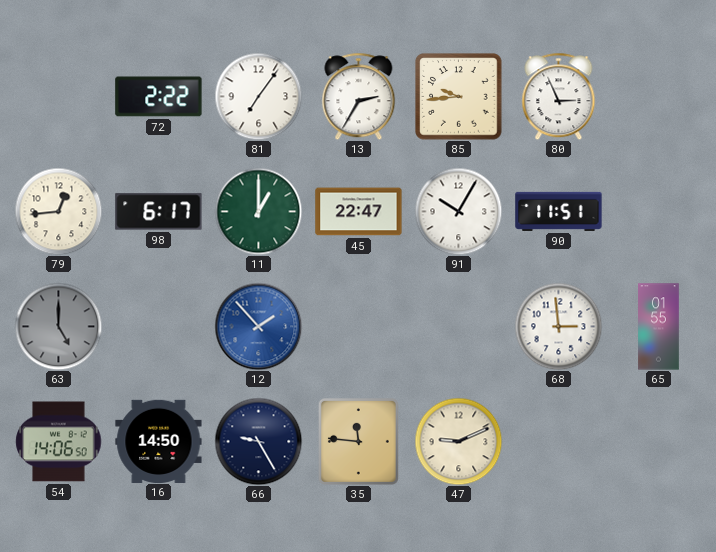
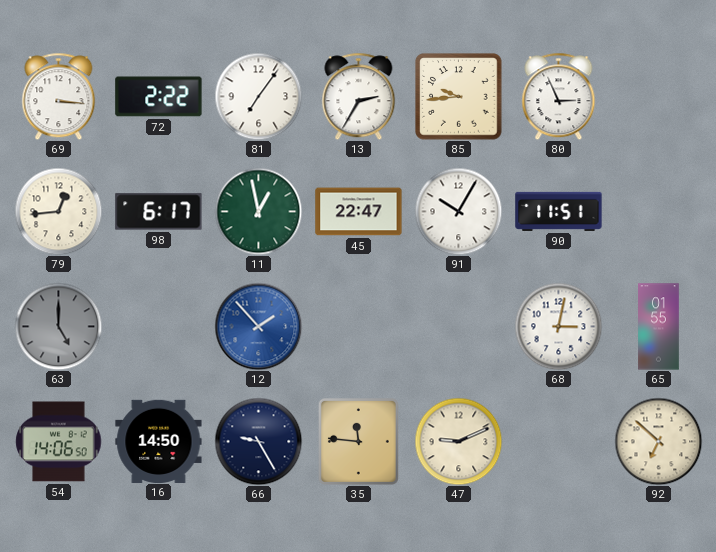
69: none -> 3:16
11: 1:00 -> 12:58
68: 2:59 -> 3:02
92: none -> 6:52
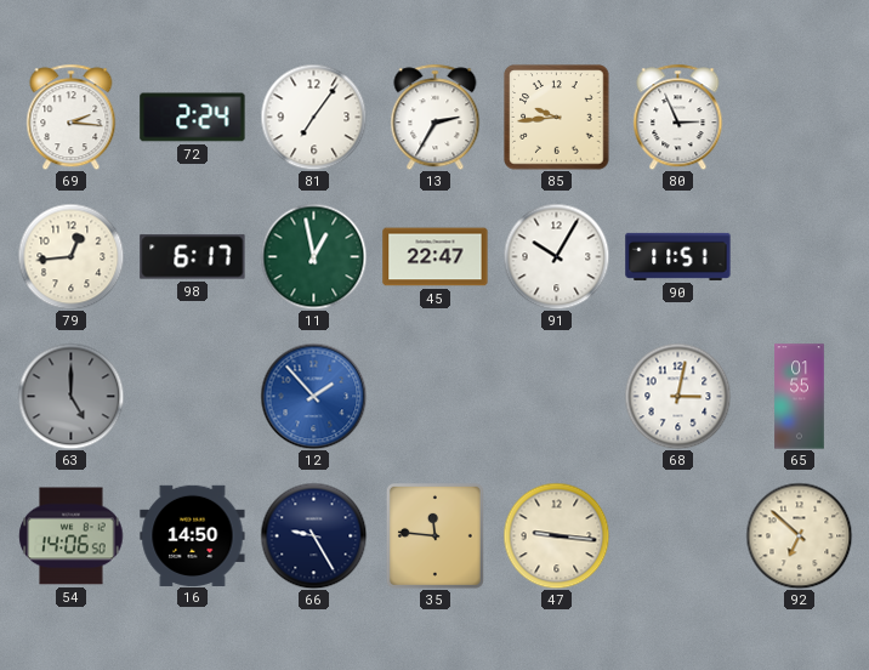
69: 3:16 -> 2:16
72: 2:22 -> 2:24
47: 9:11 -> 9:16
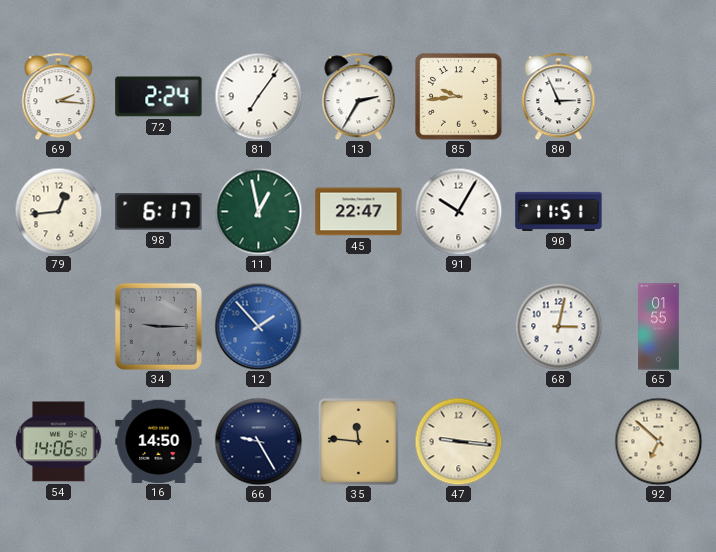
63: 5:00 -> none
34: none -> 9:15
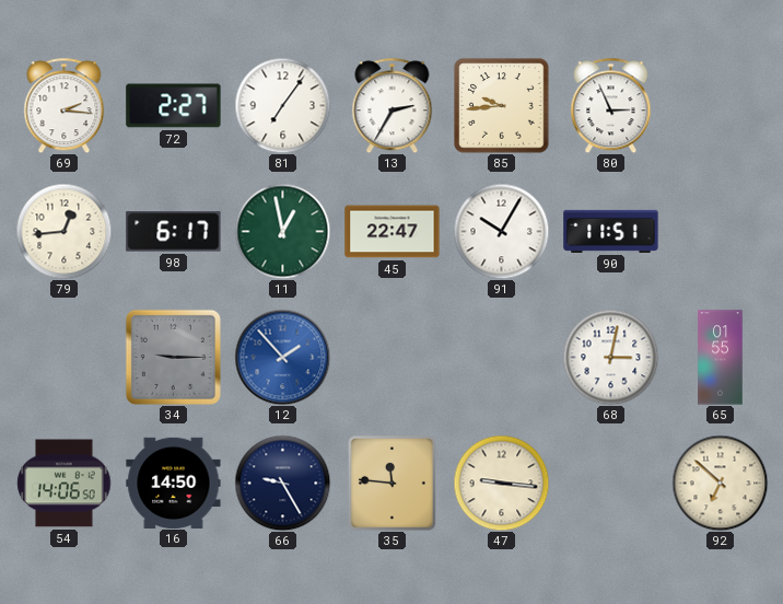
72: 2:24 -> 2:27
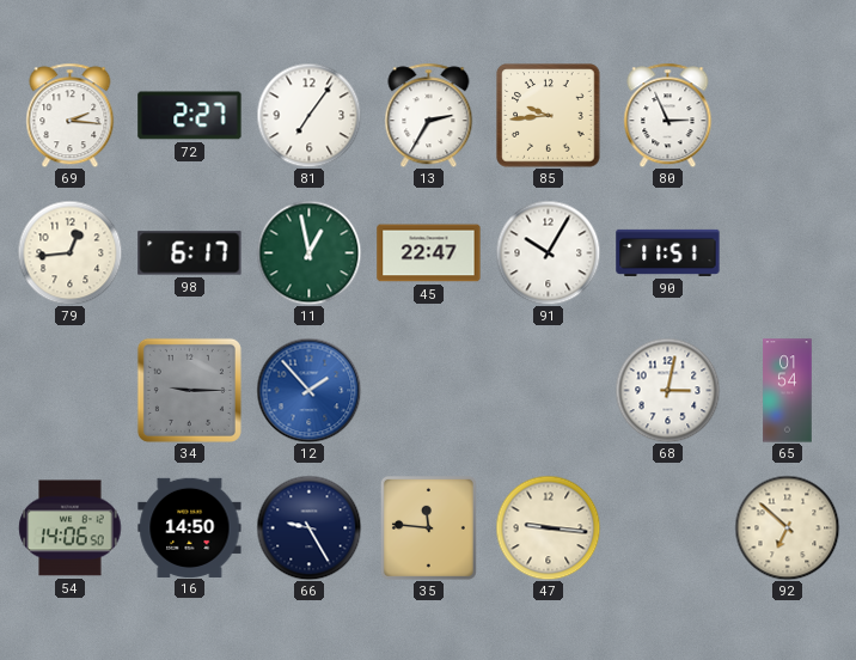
65: 01:55 -> 01:54
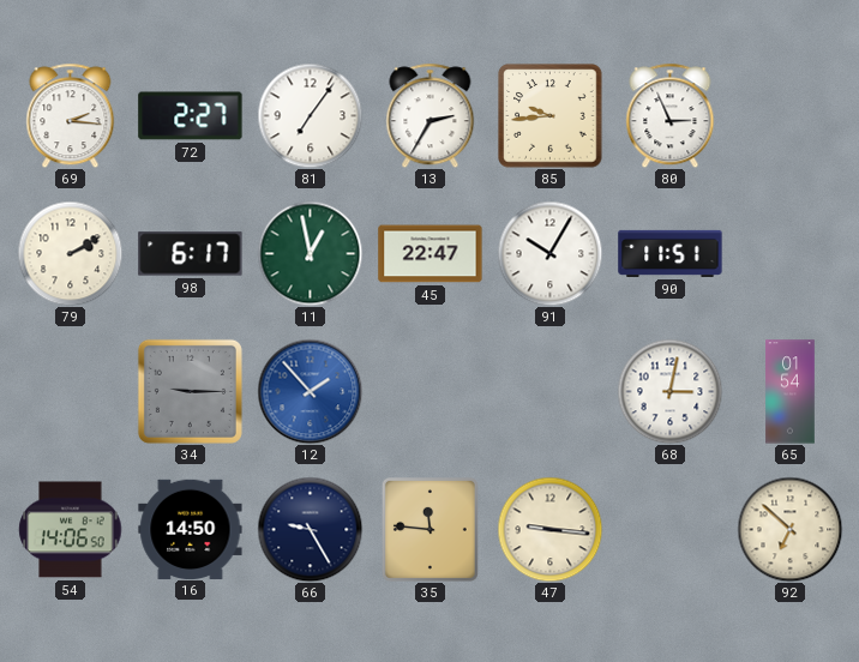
79: 12:44 -> 2:10
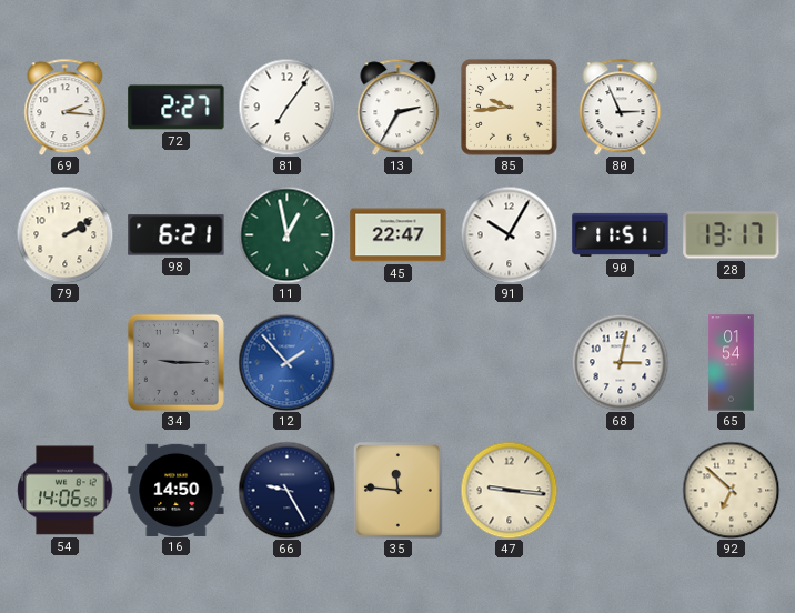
98: 6:17 -> 6:21
28: none -> 13:17
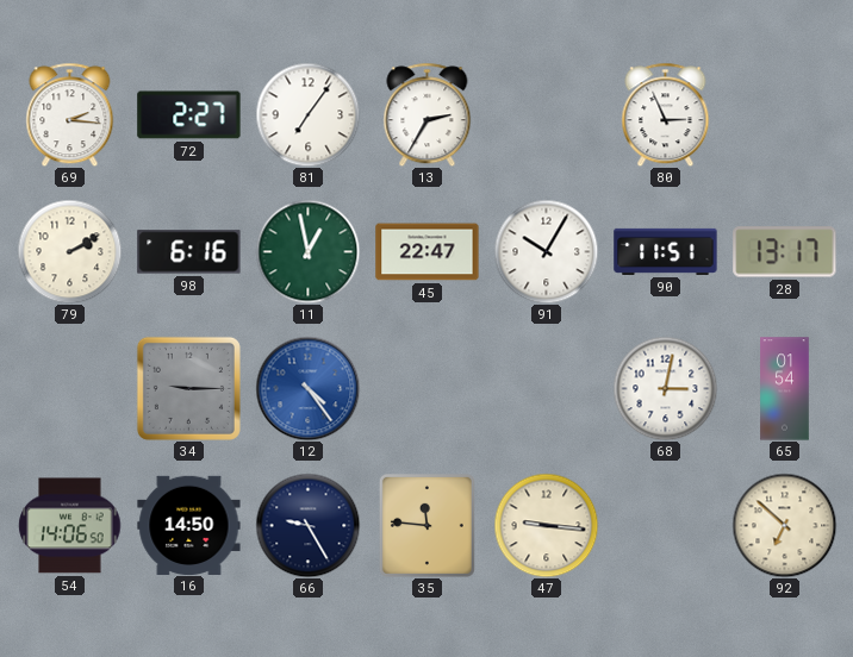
85: 9:44 -> none
98: 6:21 -> 6:16
12: 1:53 -> 4:24
